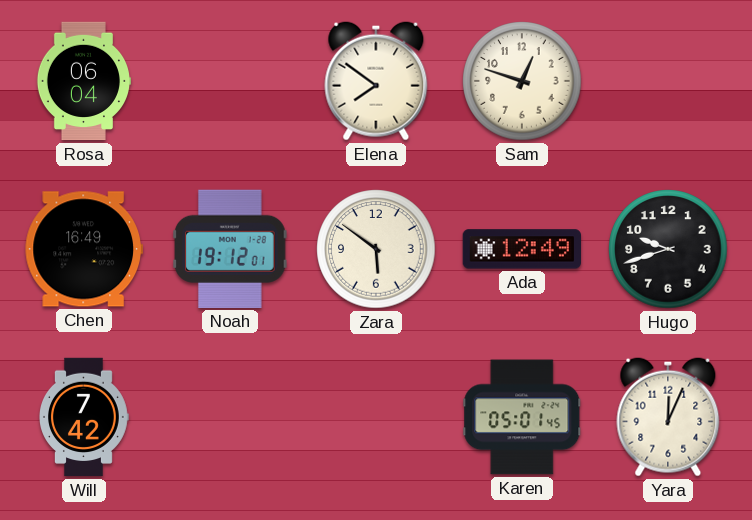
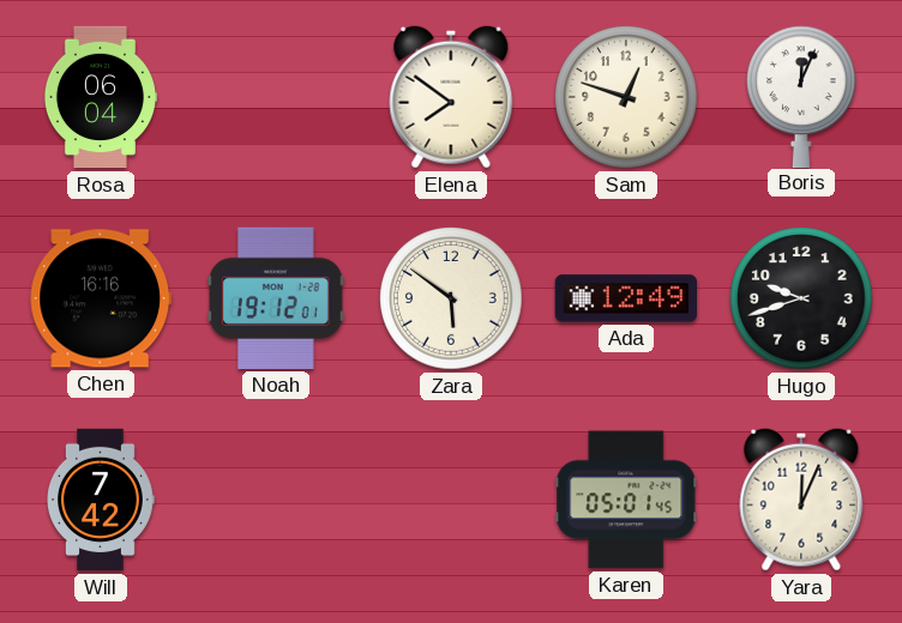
Boris: none -> 12:04
Chen: 16:49 -> 16:16
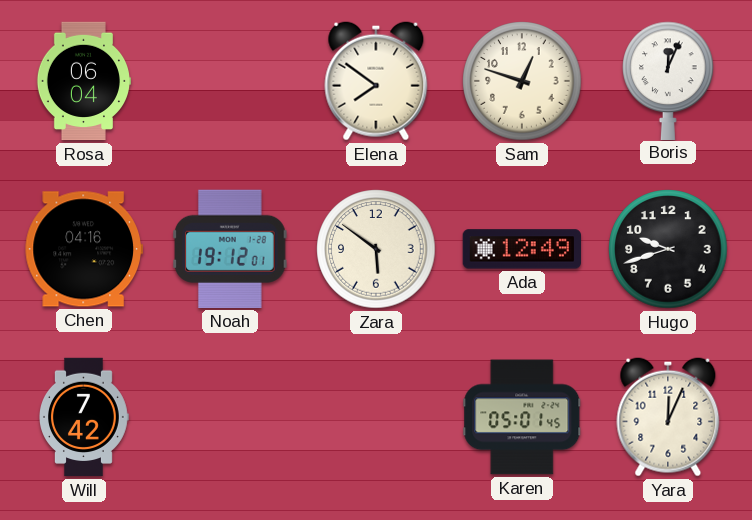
Chen: 16:16 -> 04:16
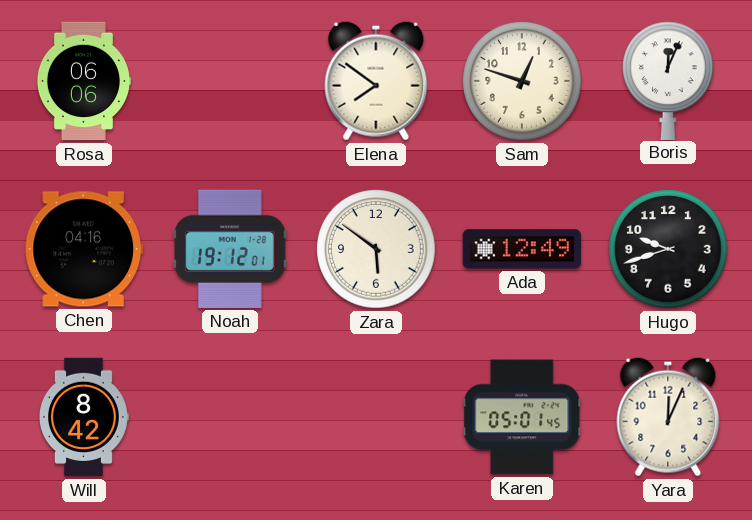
Rosa: 06:04 -> 06:06
Will: 7:42 -> 8:42
